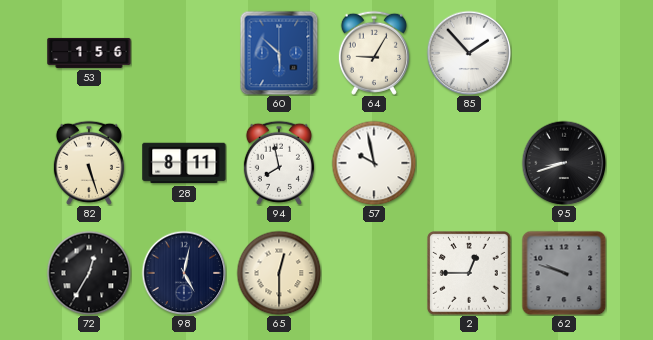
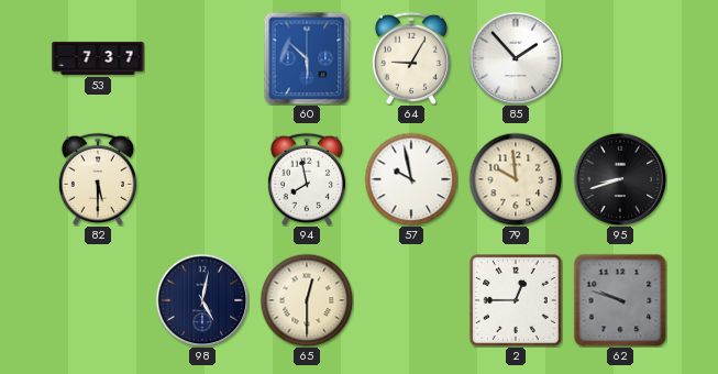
53: 1:56 -> 7:37
82: 5:27 -> 5:30
28: 8:11 -> none
79: none -> 9:59
72: 12:35 -> none
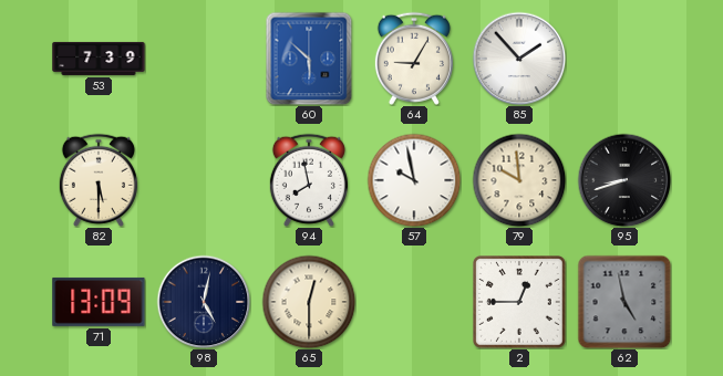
53: 7:37 -> 7:39
71: none -> 13:09
62: 9:48 -> 4:58
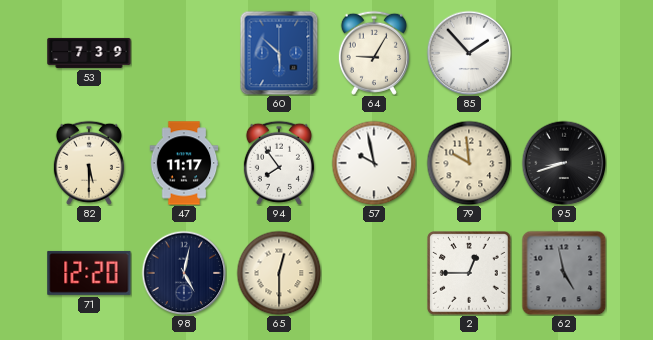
47: none -> 11:17
94: 7:58 -> 7:54
71: 13:09 -> 12:20
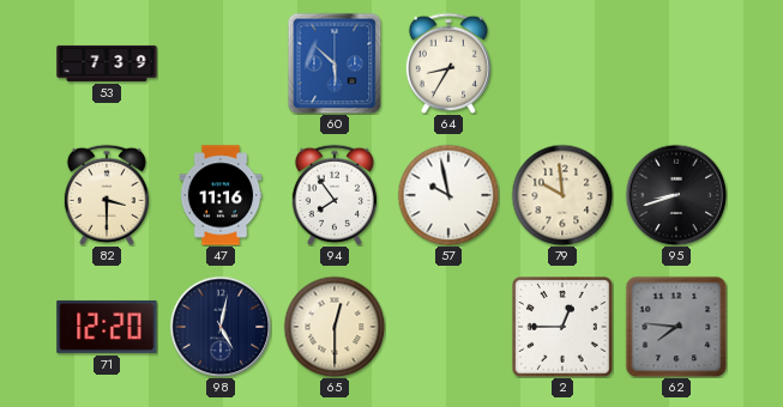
64: 9:05 -> 8:35
85: 1:53 -> none
82: 5:30 -> 3:30
47: 11:17 -> 11:16
62: 4:58 -> 7:46
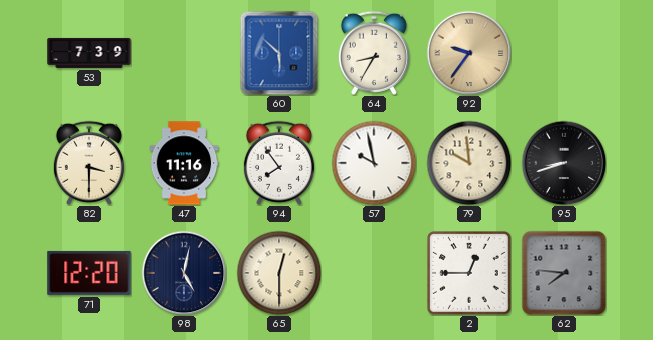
92: none -> 9:36
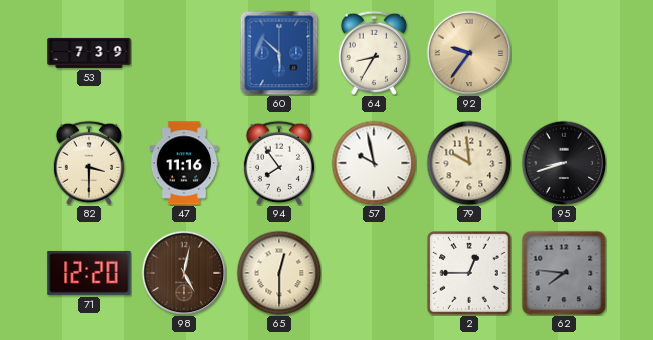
98 dial: navy -> brown
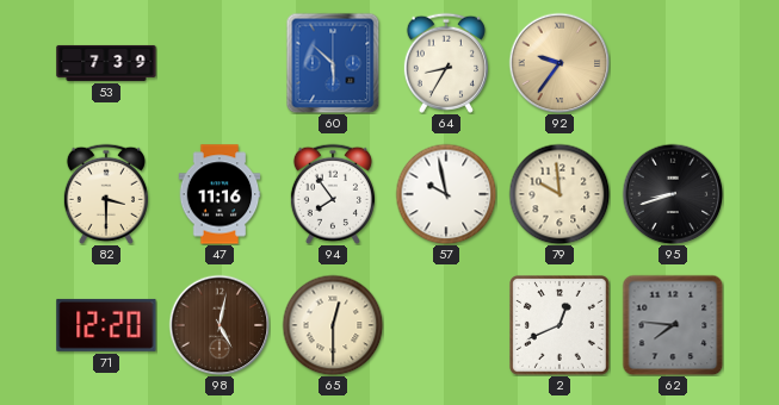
2: 12:45 -> 12:41
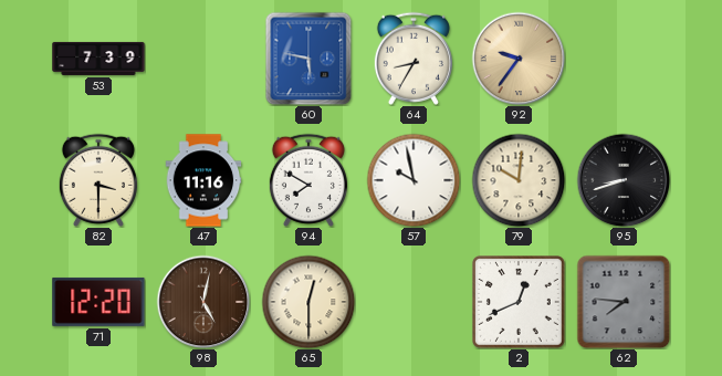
60: 5:52 -> 5:47
94: 7:54 -> 7:50
79: 9:59 -> 10:01
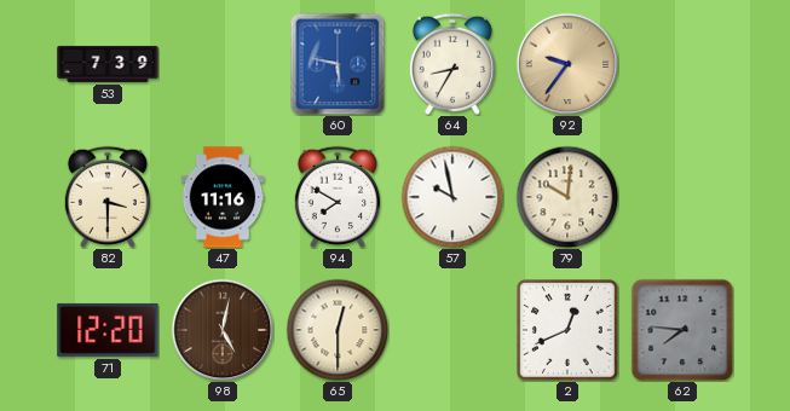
95: 8:42 -> none
